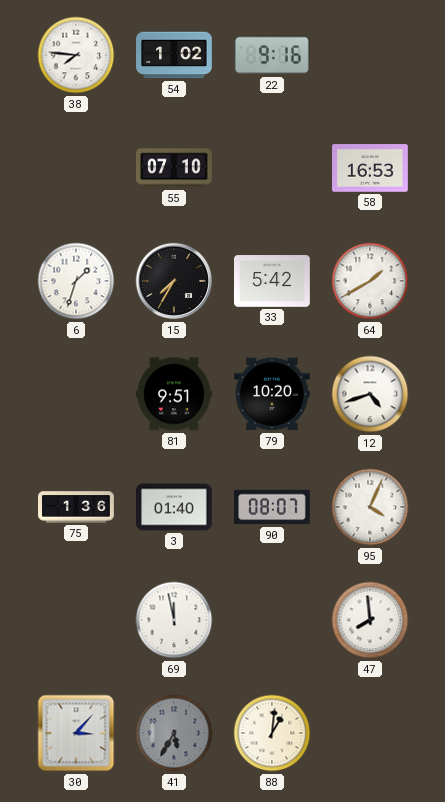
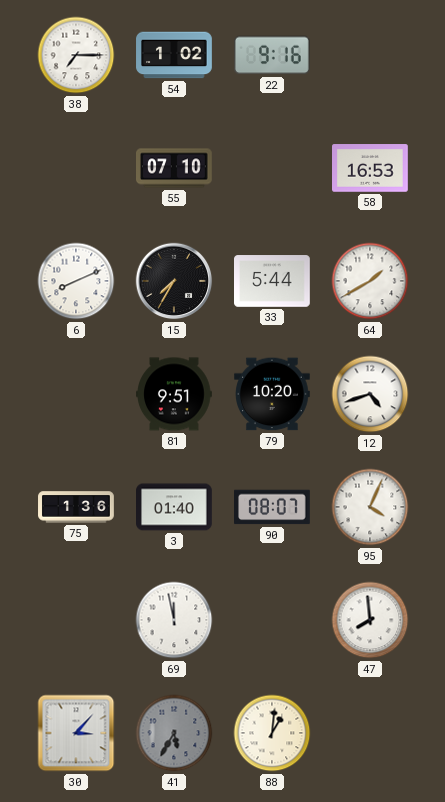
38: 7:46 -> 7:15
6: 1:33 -> 8:11
33: 5:42 -> 5:44
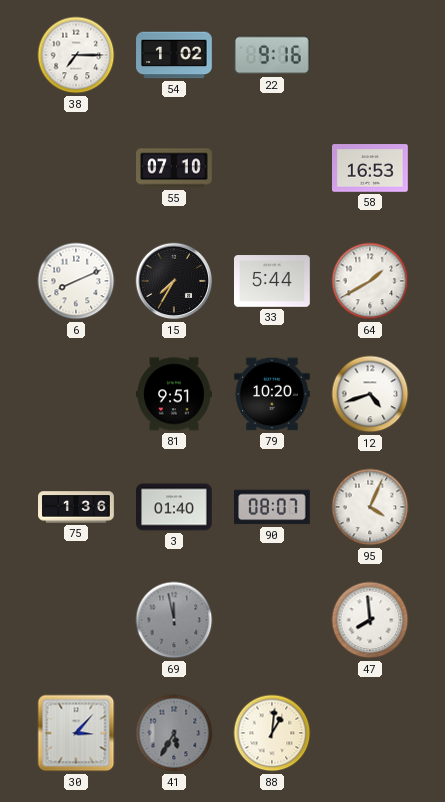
69 dial: white -> grey
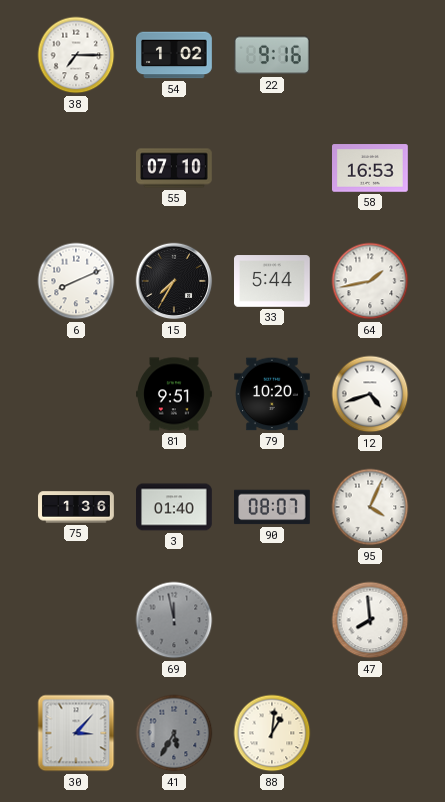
64: 1:40 -> 1:43
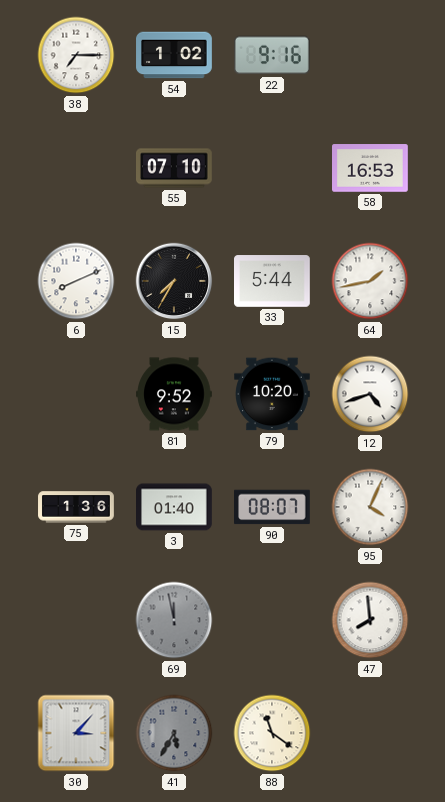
81: 9:51 -> 9:52
88: 1:01 -> 11:21
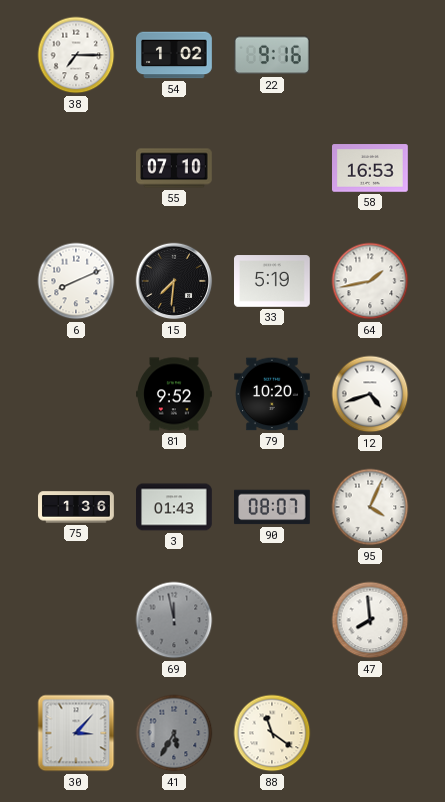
15: 7:35 -> 7:31
33: 5:44 -> 5:19
3: 01:40 -> 01:43
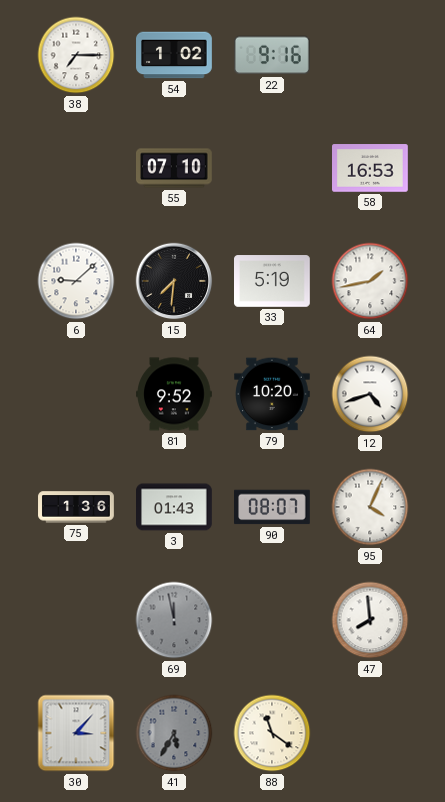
6: 8:11 -> 9:08
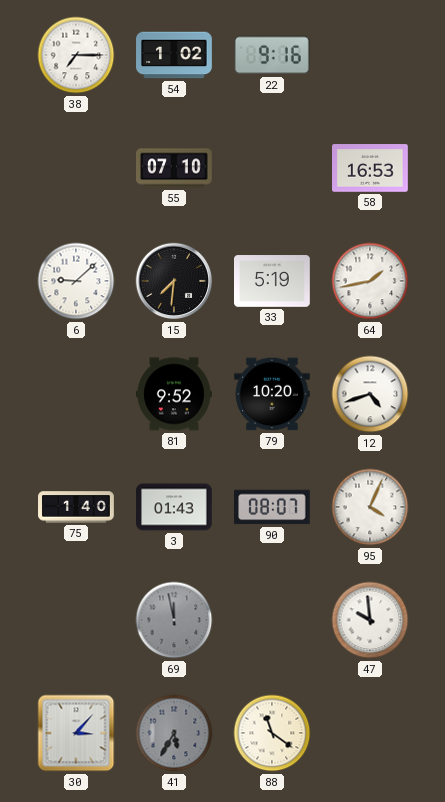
75: 1:36 -> 1:40
47: 7:59 -> 9:59
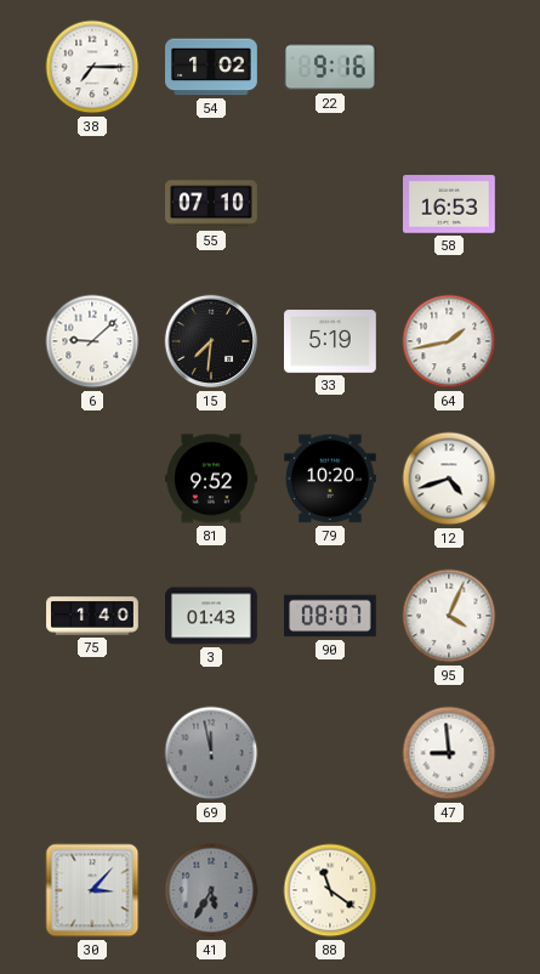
47: 9:59 -> 8:59
